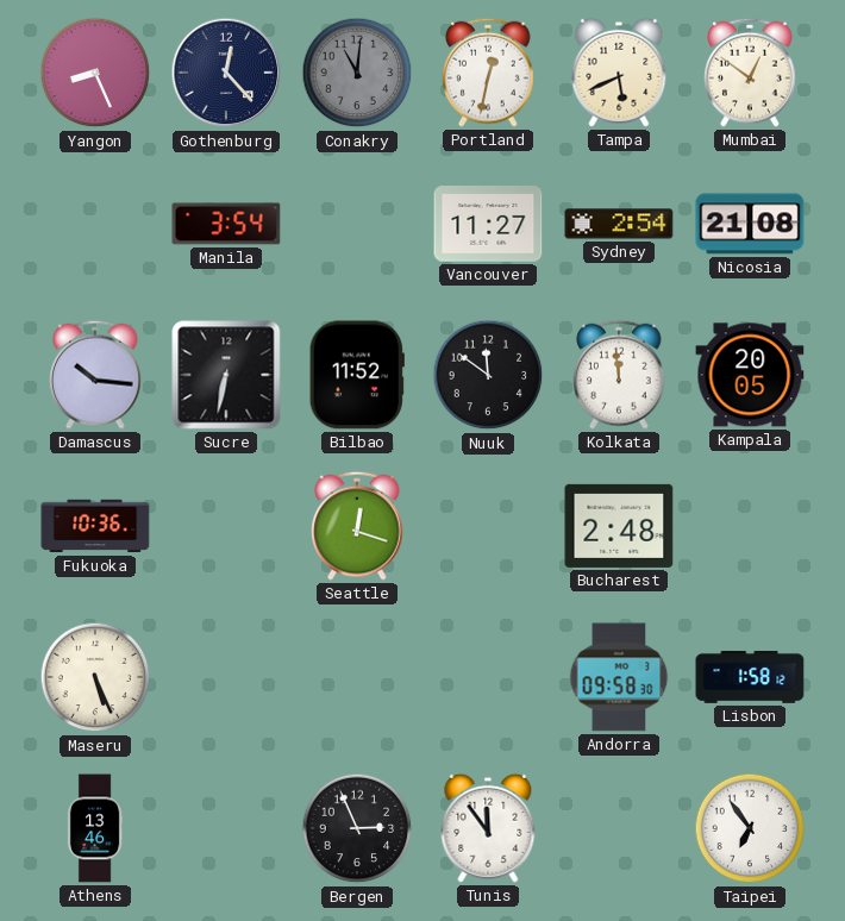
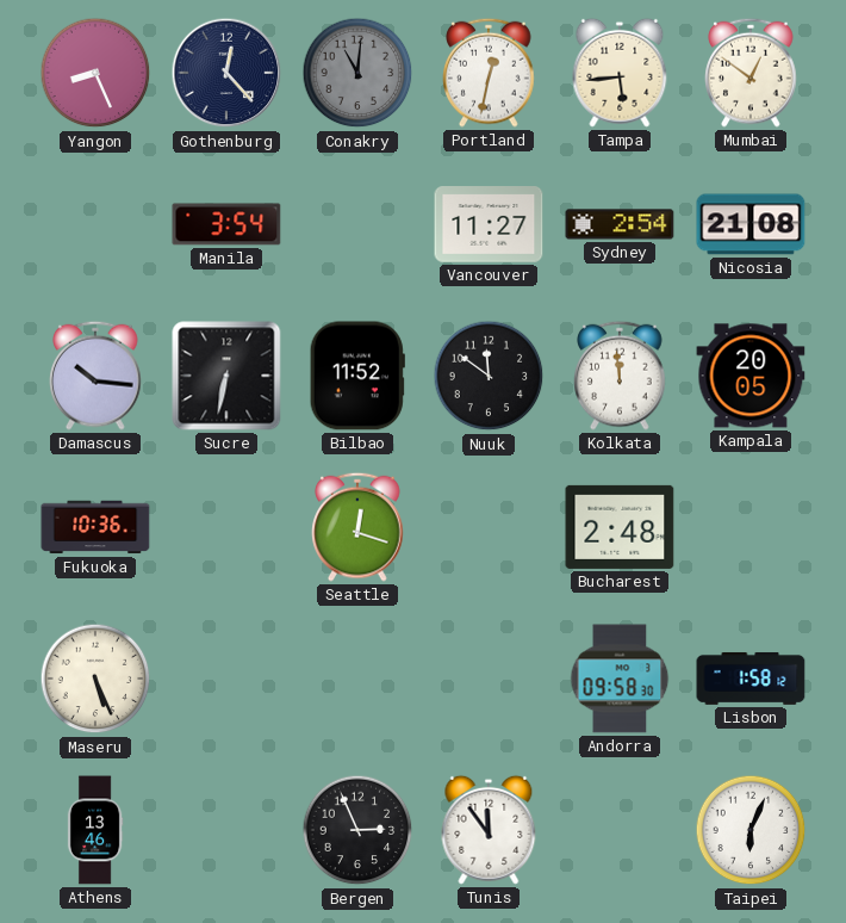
Tampa: 5:41 -> 5:44
Taipei: 6:54 -> 6:04
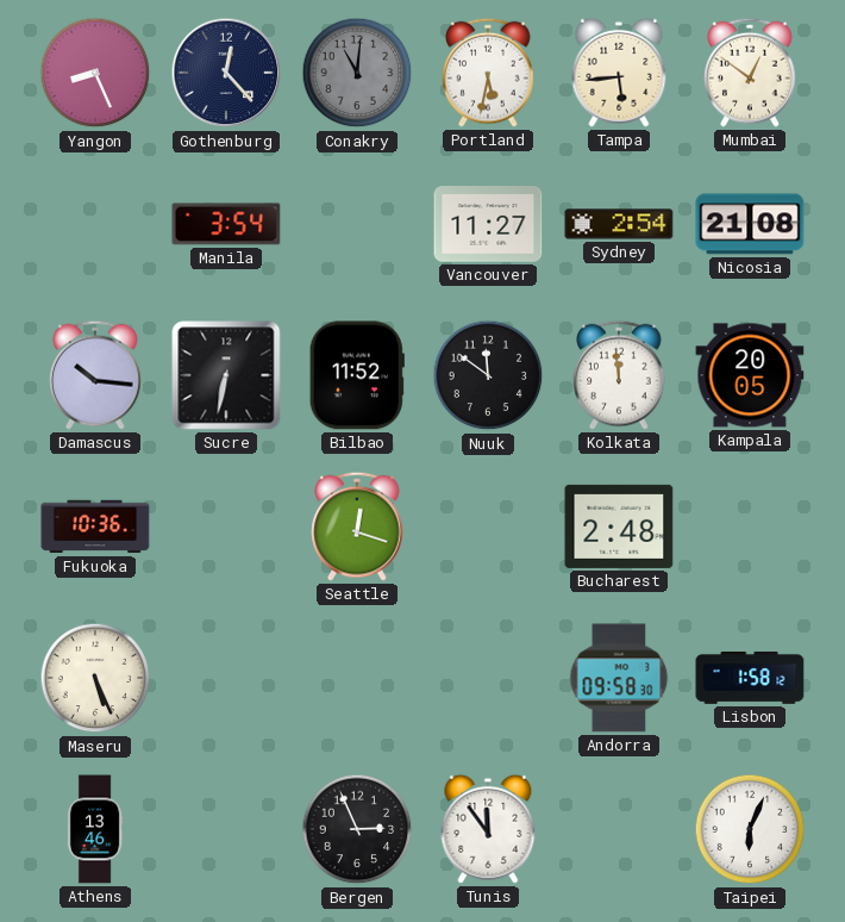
Portland: 12:32 -> 5:32
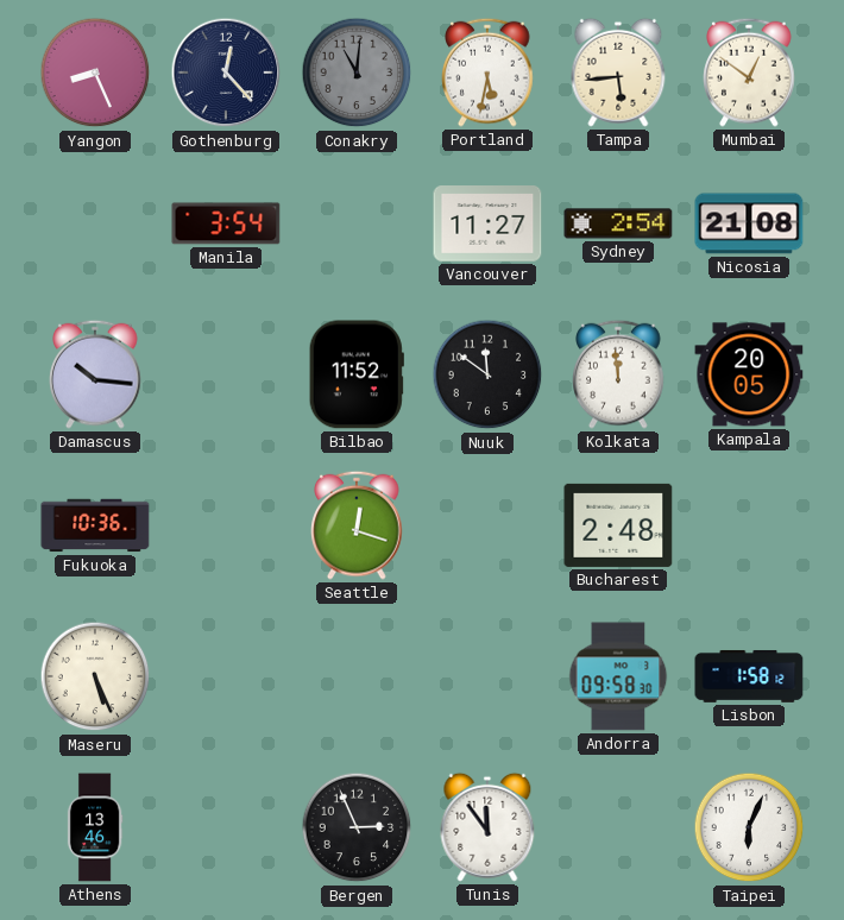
Sucre: 6:32 -> none
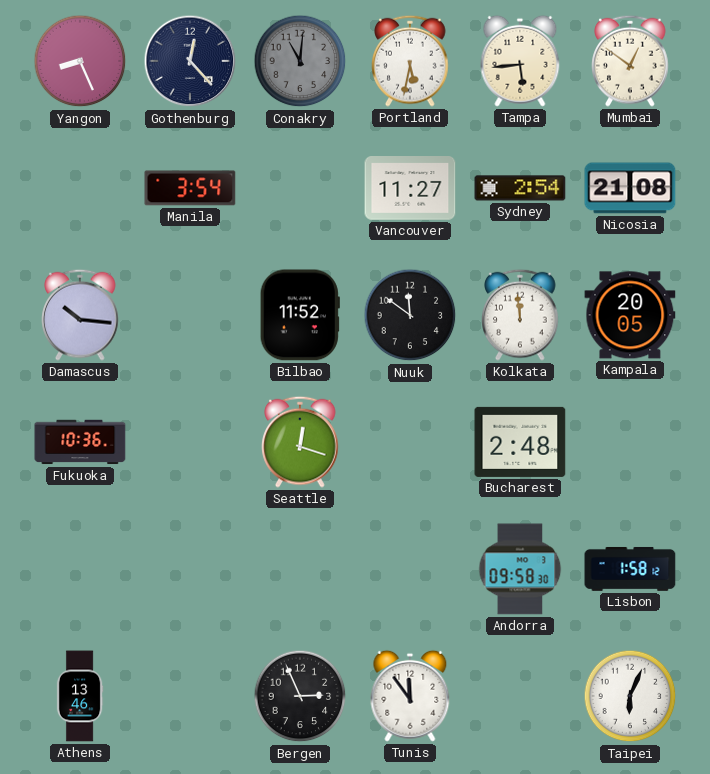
Maseru: 5:26 -> none
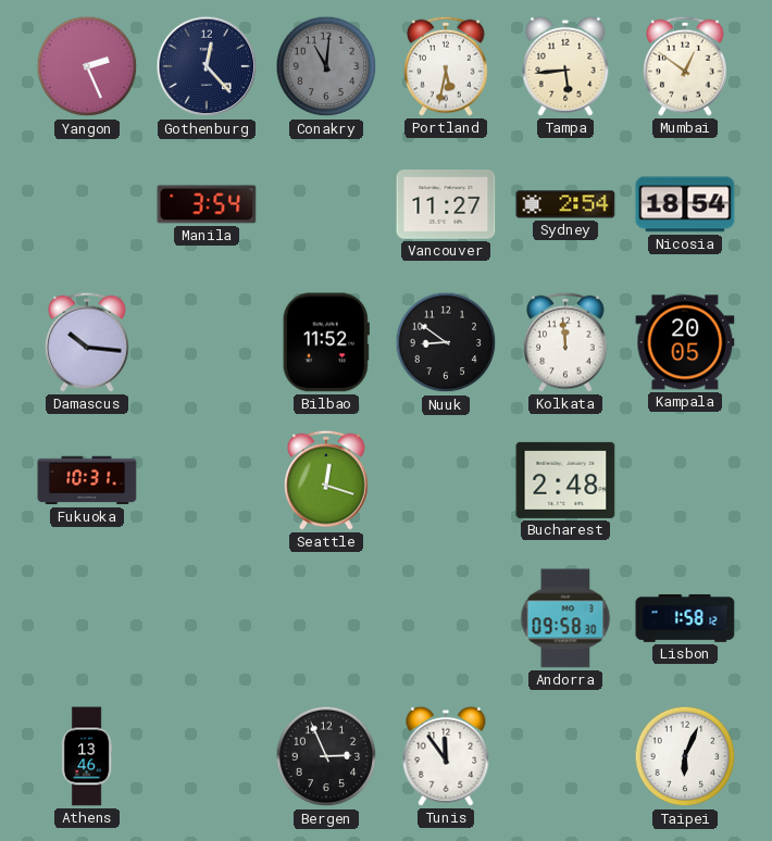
Yangon: 8:26 -> 2:26
Nicosia: 21:08 -> 18:54
Nuuk: 11:51 -> 8:51
Fukuoka: 10:36 -> 10:31
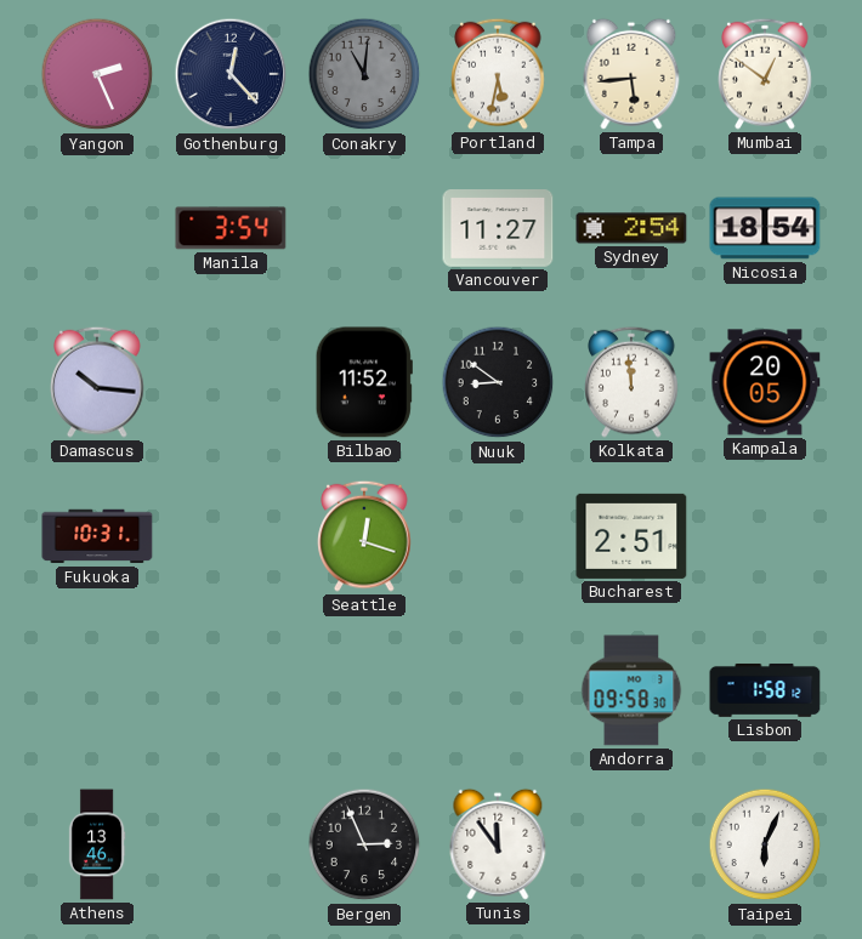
Bucharest: 2:48 -> 2:51
